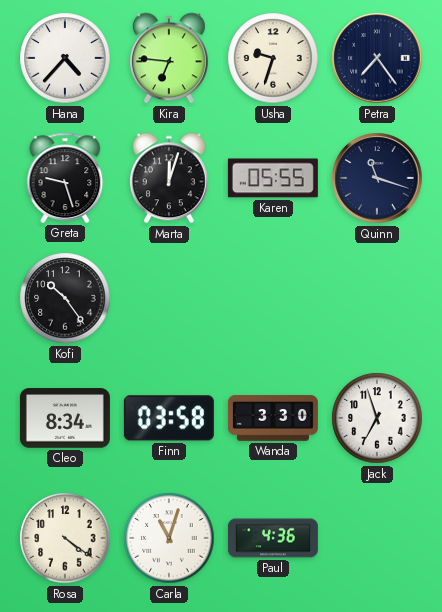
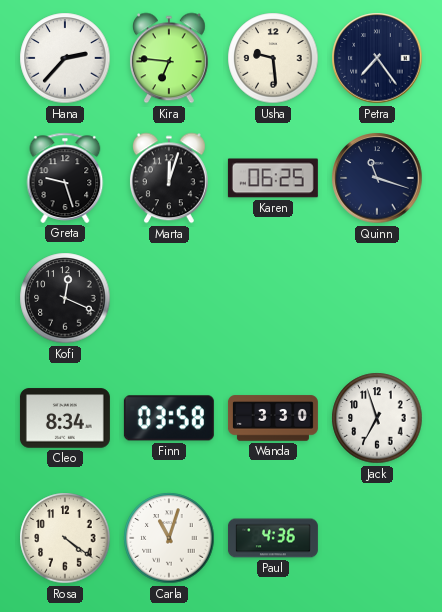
Hana: 4:37 -> 2:37
Usha: 9:33 -> 9:29
Karen: 05:55 -> 06:25
Kofi: 10:24 -> 12:19
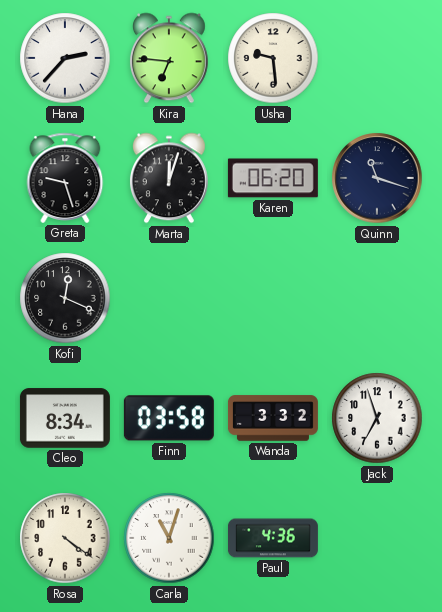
Petra: 7:24 -> none
Karen: 06:25 -> 06:20
Wanda: 3:30 -> 3:32
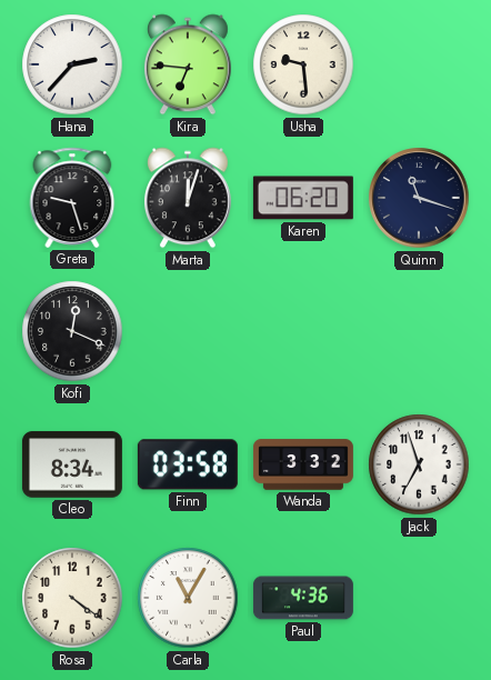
Carla: 11:03 -> 11:05
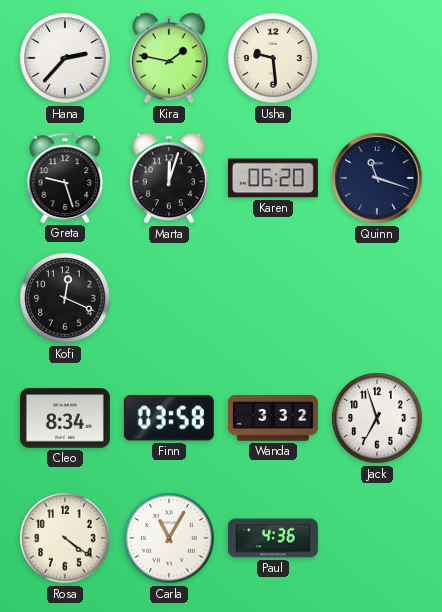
Kira: 6:46 -> 1:47
